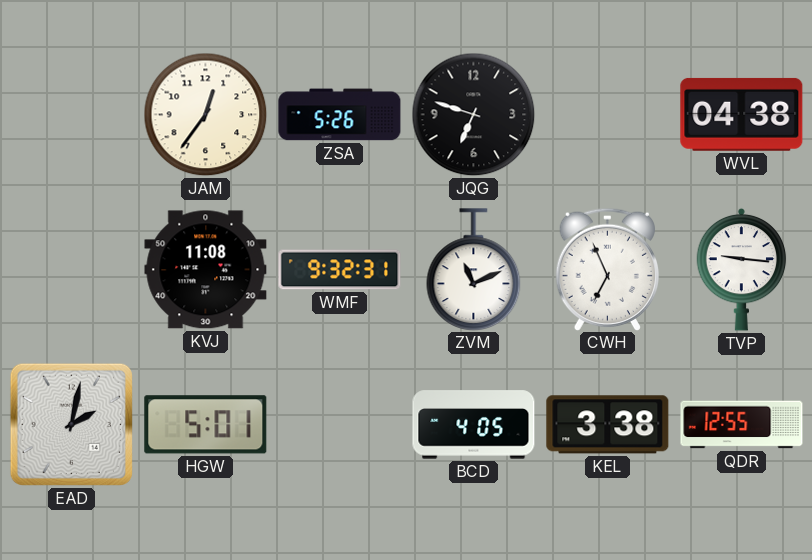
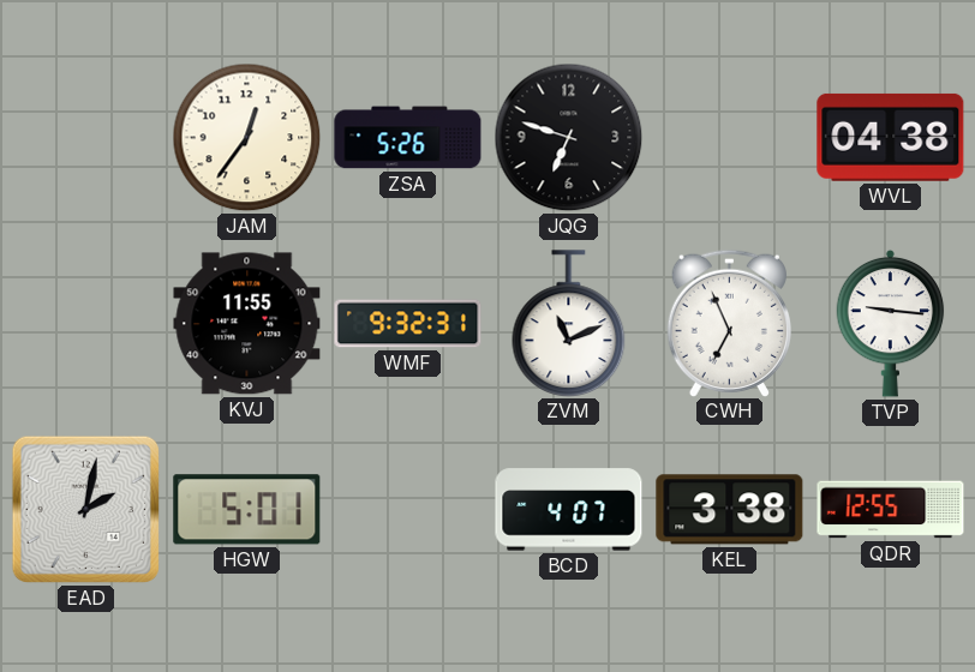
KVJ: 11:08 -> 11:55
BCD: 4:05 -> 4:07
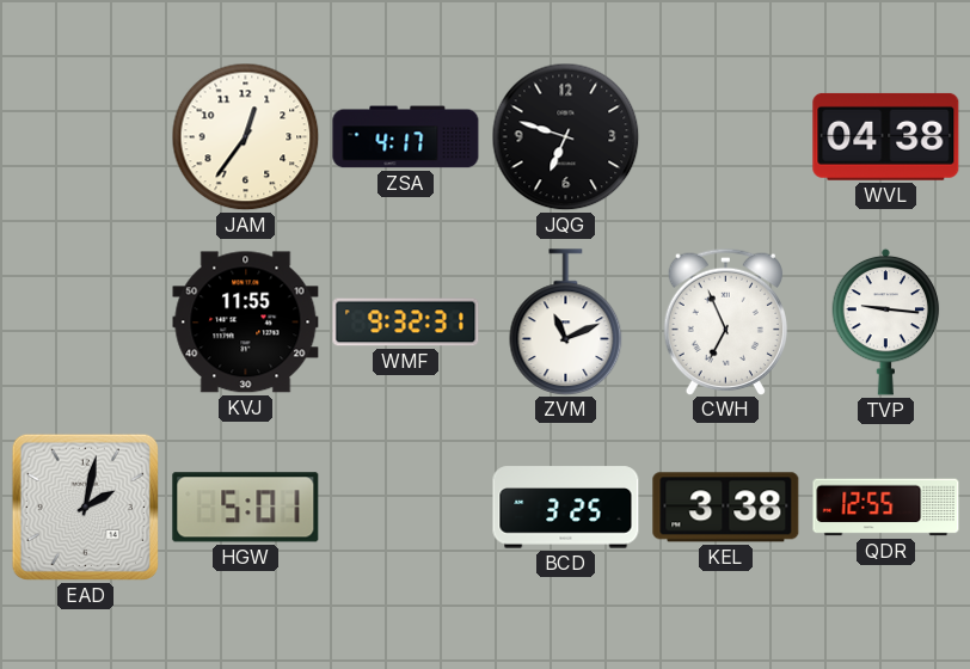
ZSA: 5:26 -> 4:17
BCD: 4:07 -> 3:25
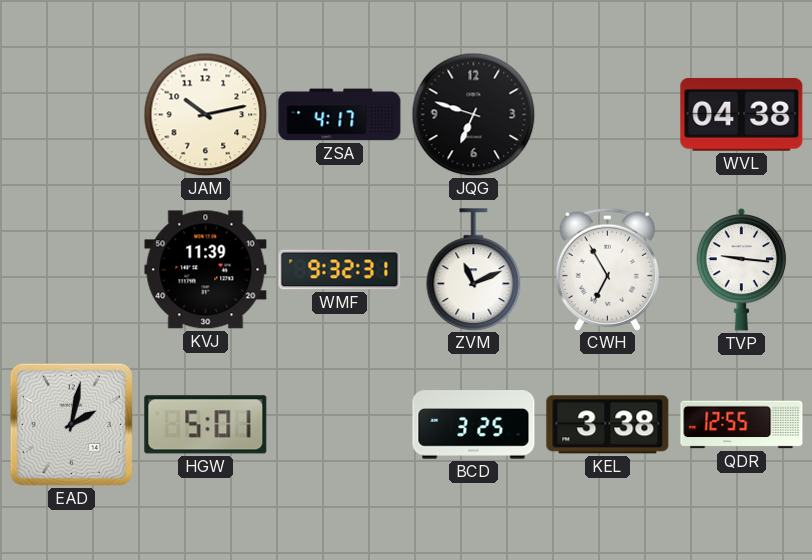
JAM: 12:36 -> 10:13
KVJ: 11:55 -> 11:39
CWH: 6:56 -> 6:55
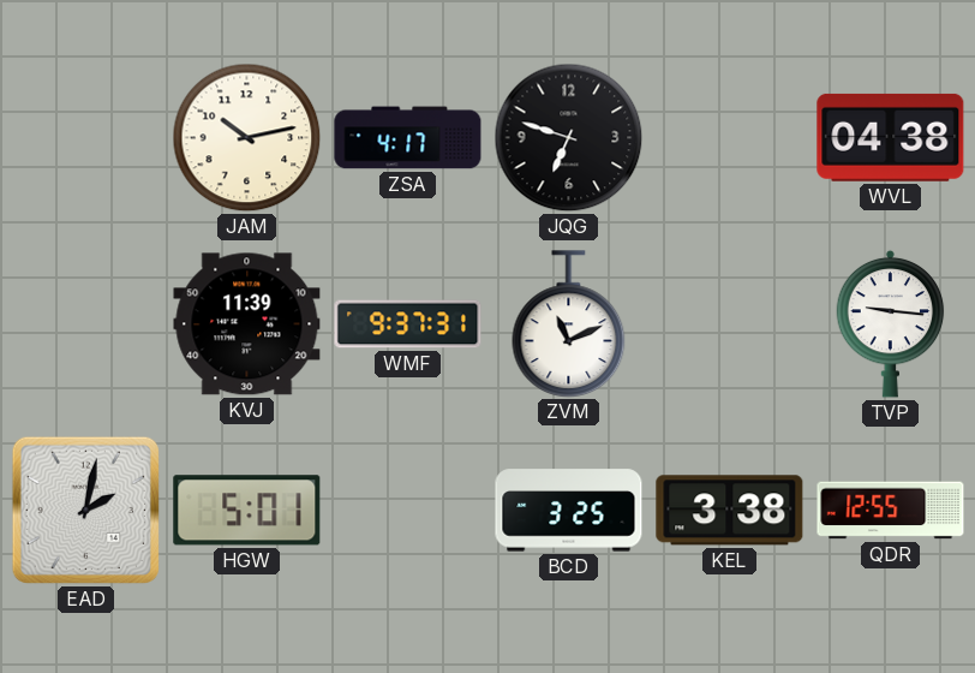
WMF: 9:32 -> 9:37
CWH: 6:55 -> none
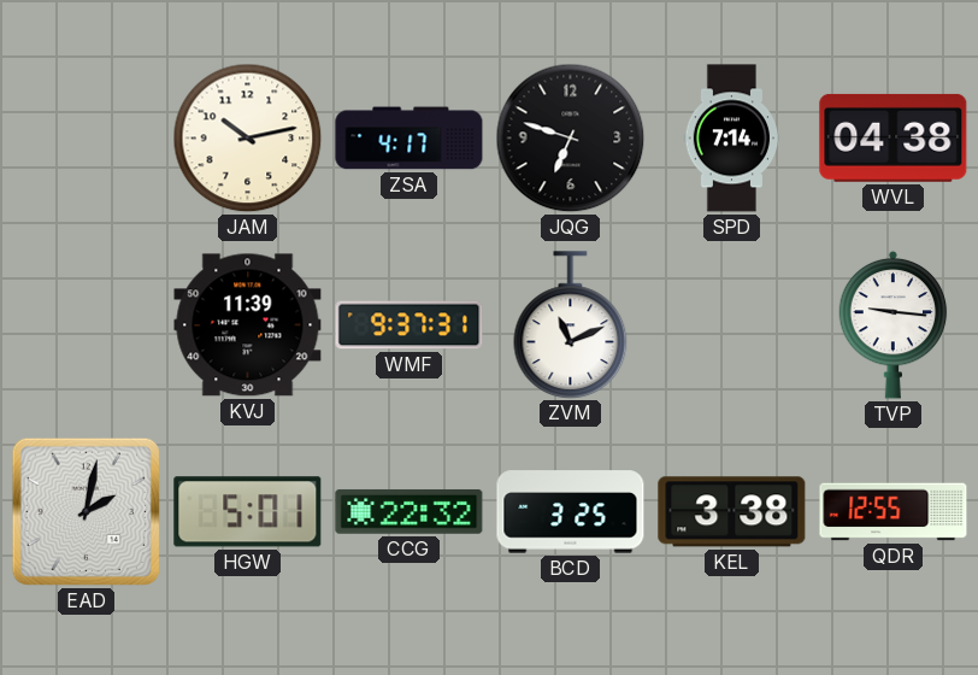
SPD: none -> 7:14
CCG: none -> 22:32
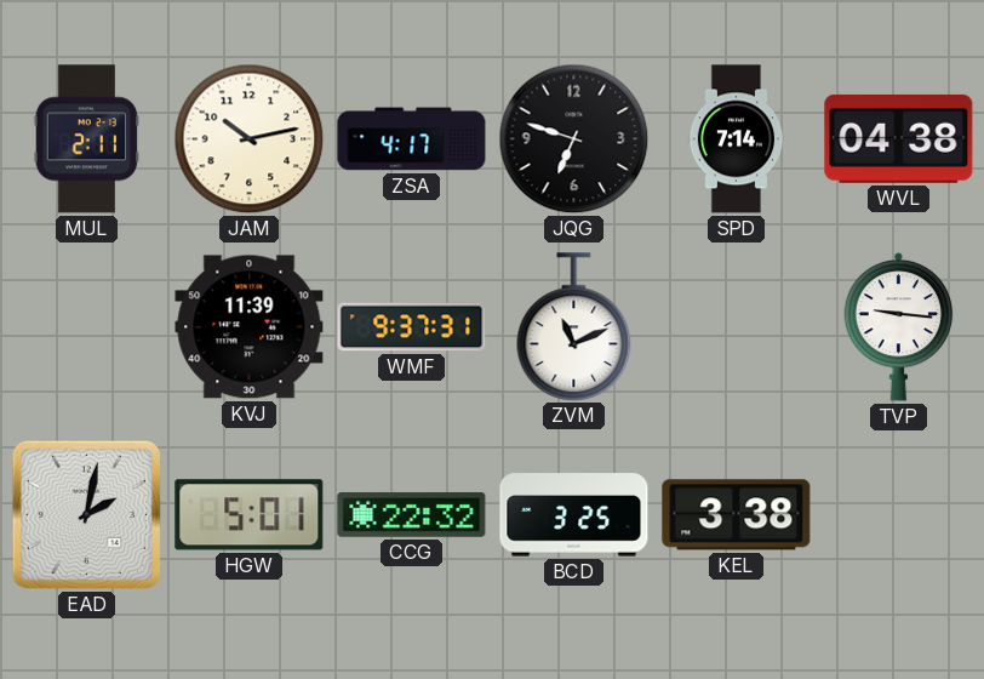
MUL: none -> 2:11
QDR: 12:55 -> none
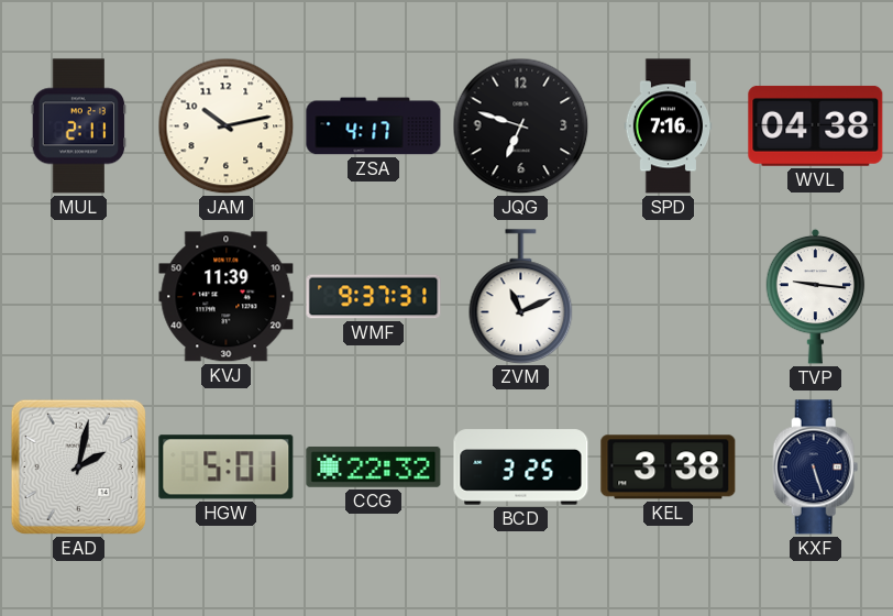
SPD: 7:14 -> 7:16
KXF: none -> 5:27
